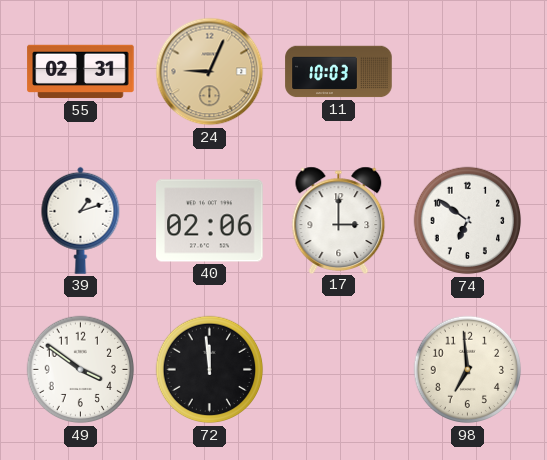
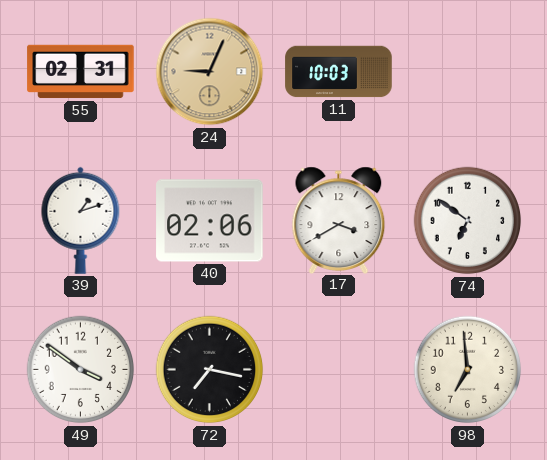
17: 3:00 -> 3:40
72: 11:59 -> 7:17
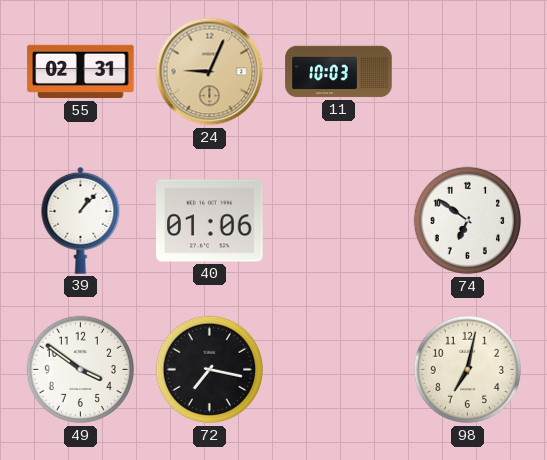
39: 1:12 -> 1:07
40: 02:06 -> 01:06
17: 3:40 -> none
98: 6:59 -> 7:02
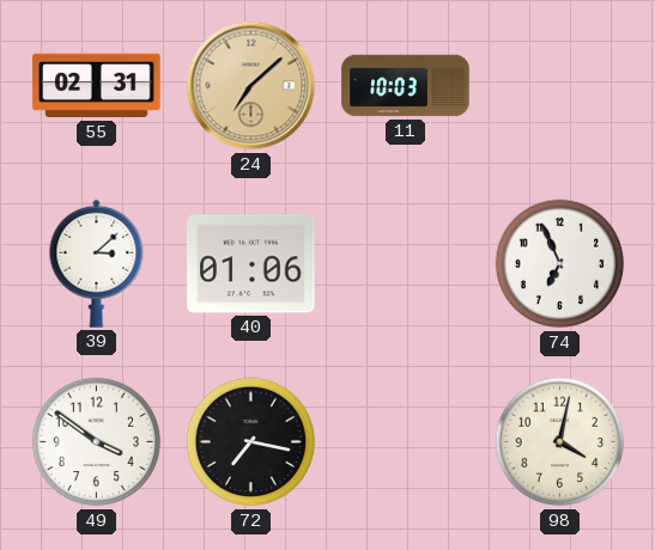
24: 9:04 -> 7:08
39: 1:07 -> 3:08
74: 6:51 -> 6:56
98: 7:02 -> 4:02
